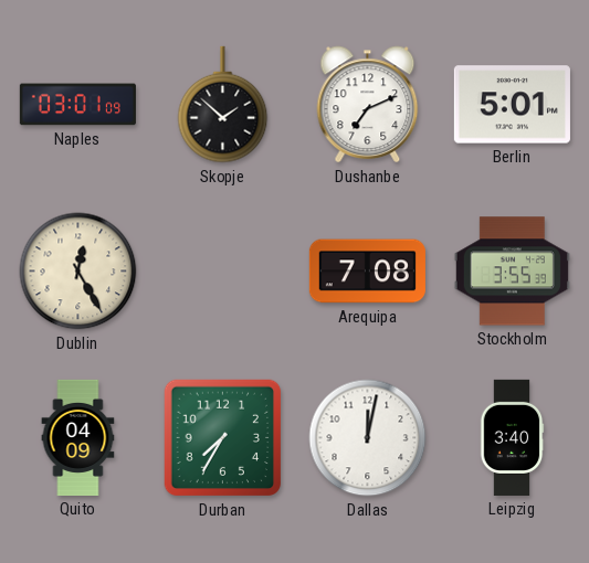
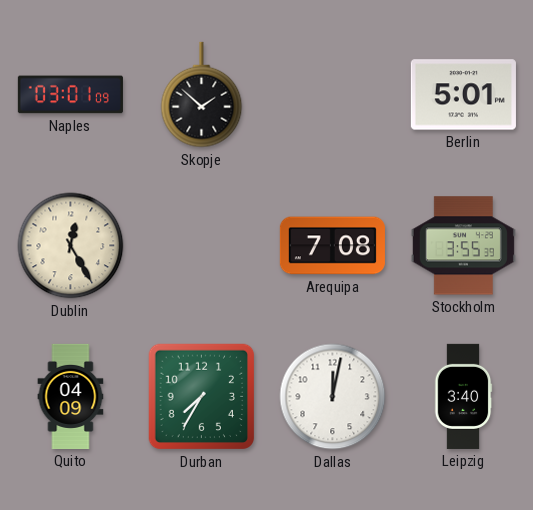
Dushanbe: 7:11 -> none
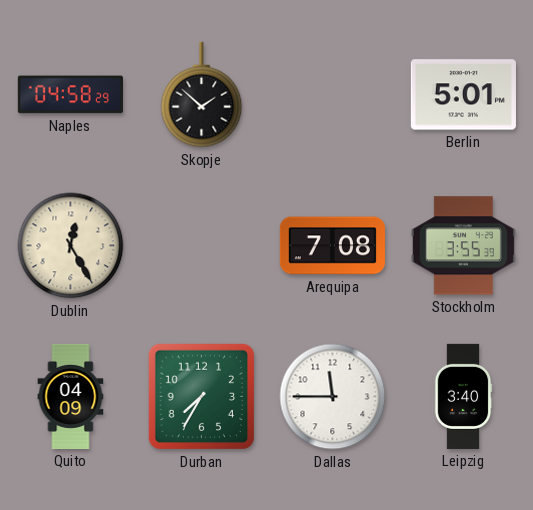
Naples: 03:01 -> 04:58
Dallas: 12:02 -> 11:45
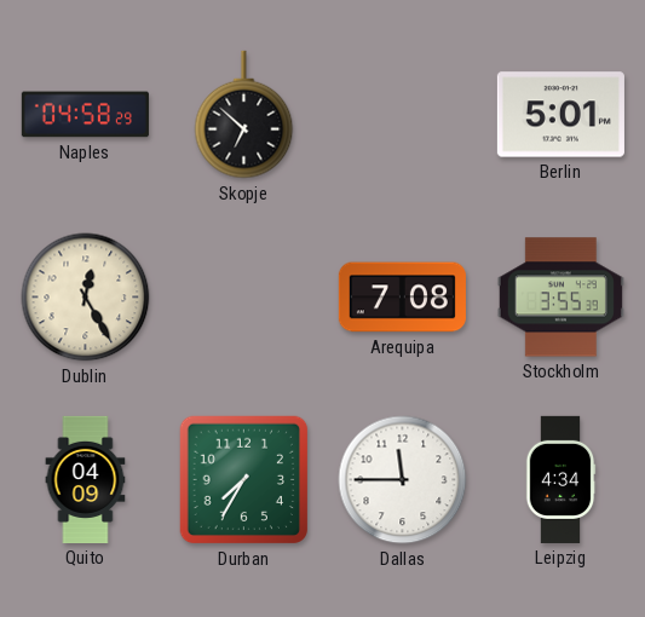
Skopje: 1:52 -> 6:52
Leipzig: 3:40 -> 4:34
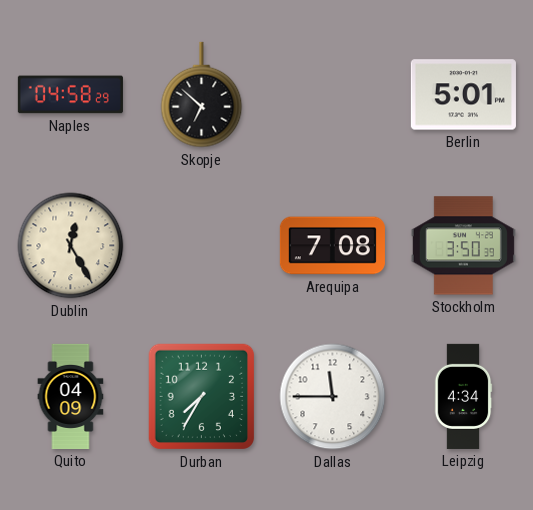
Stockholm: 3:55 -> 3:50
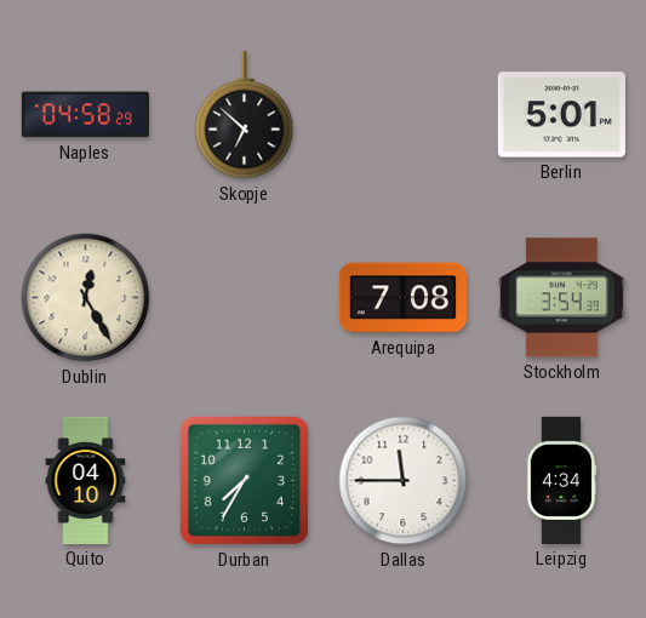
Stockholm: 3:50 -> 3:54
Quito: 04:09 -> 04:10
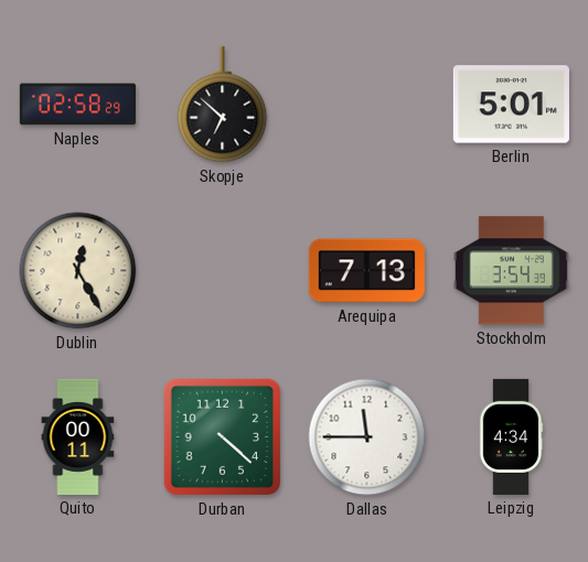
Naples: 04:58 -> 02:58
Arequipa: 7:08 -> 7:13
Quito: 04:10 -> 00:11
Durban: 7:35 -> 4:22
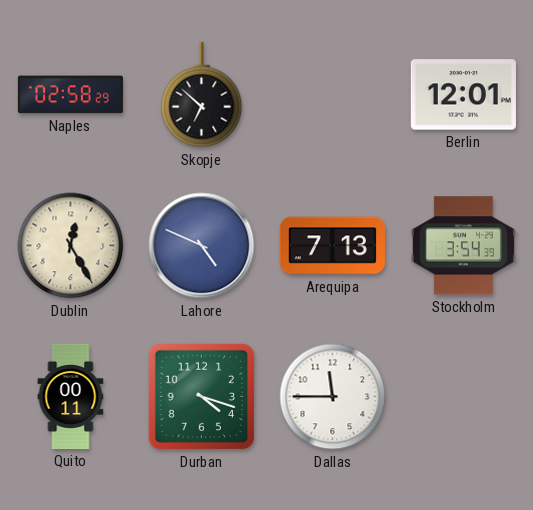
Berlin: 5:01 -> 12:01
Lahore: none -> 4:49
Durban: 4:22 -> 4:18
Leipzig: 4:34 -> none
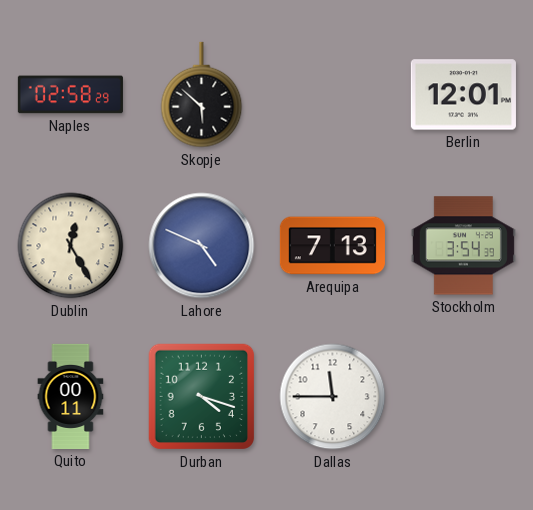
Skopje: 6:52 -> 5:52
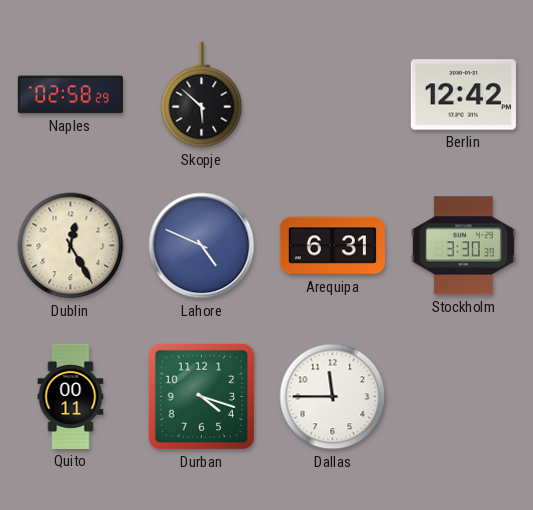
Berlin: 12:01 -> 12:42
Arequipa: 7:13 -> 6:31
Stockholm: 3:54 -> 3:30
